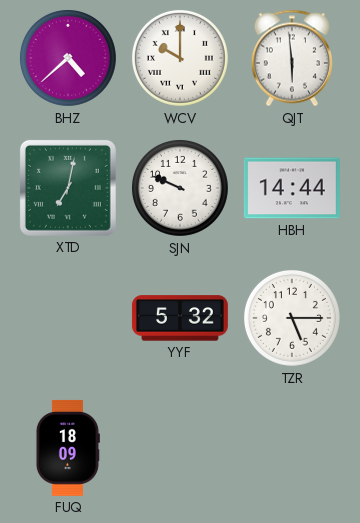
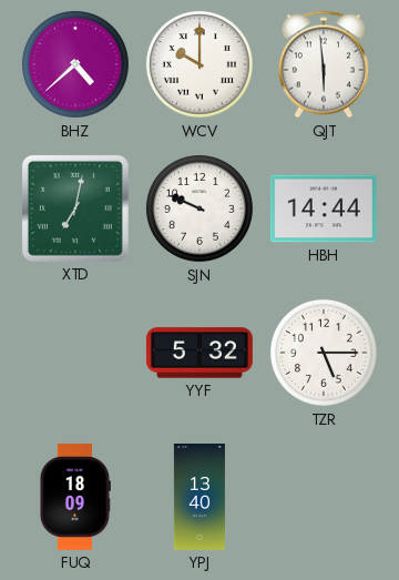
YPJ: none -> 13:40
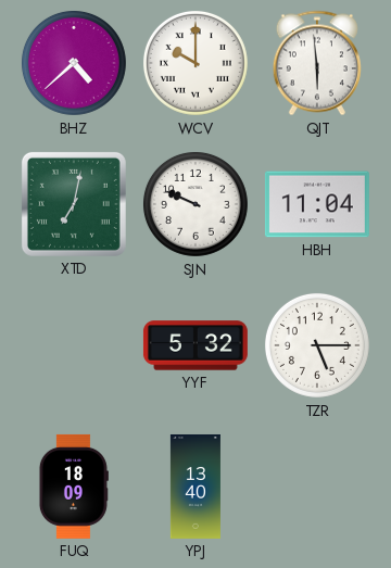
HBH: 14:44 -> 11:04
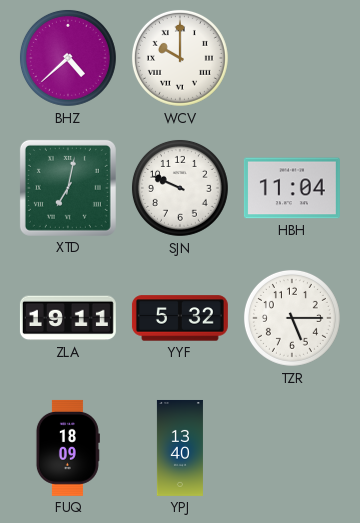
QJT: 5:59 -> none
ZLA: none -> 19:11
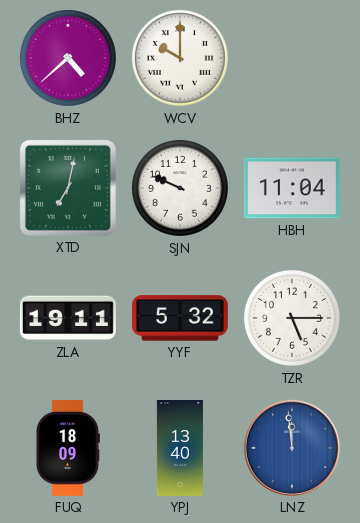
LNZ: none -> 11:59
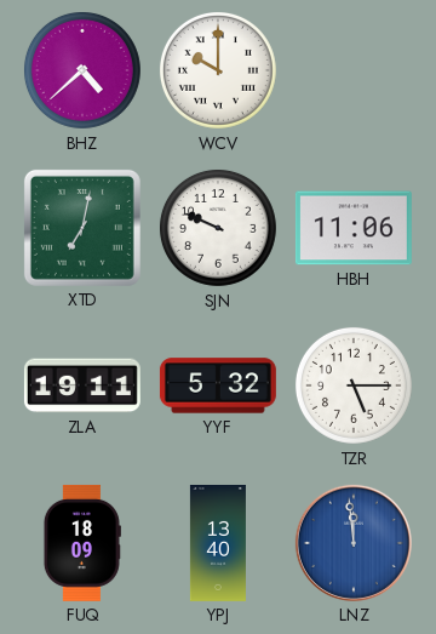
HBH: 11:04 -> 11:06
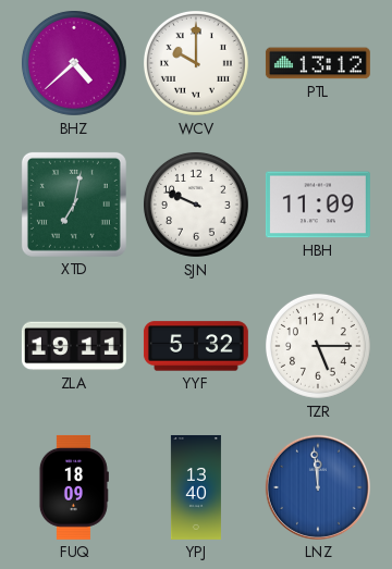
PTL: none -> 13:12
HBH: 11:06 -> 11:09
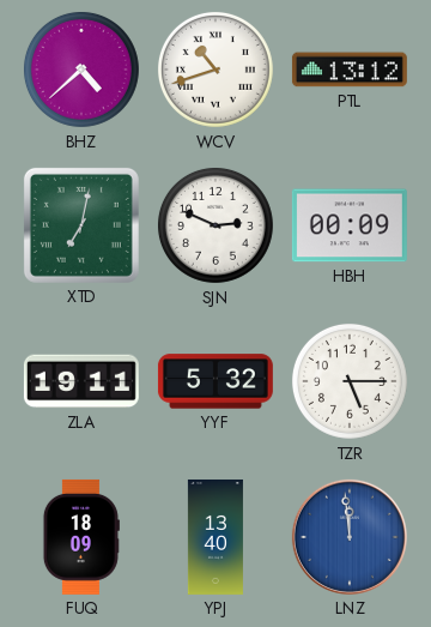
WCV: 10:00 -> 10:42
SJN: 9:49 -> 2:49
HBH: 11:09 -> 00:09
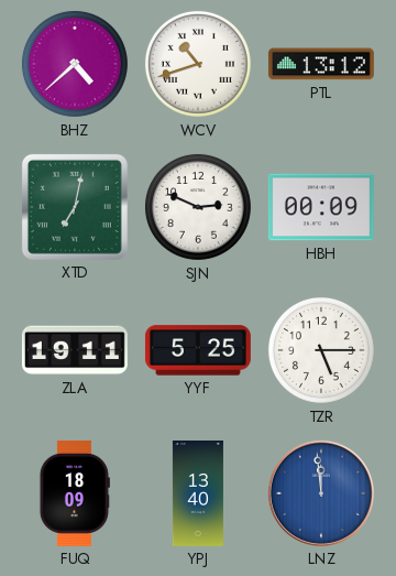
YYF: 5:32 -> 5:25
